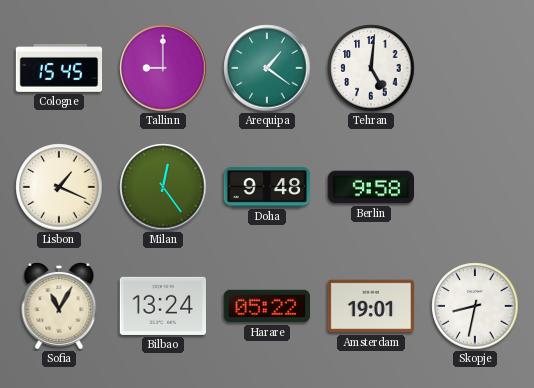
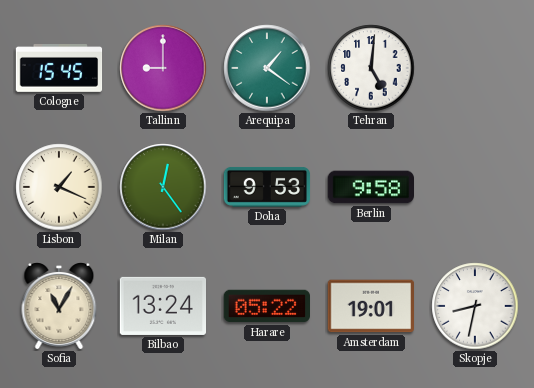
Doha: 9:48 -> 9:53
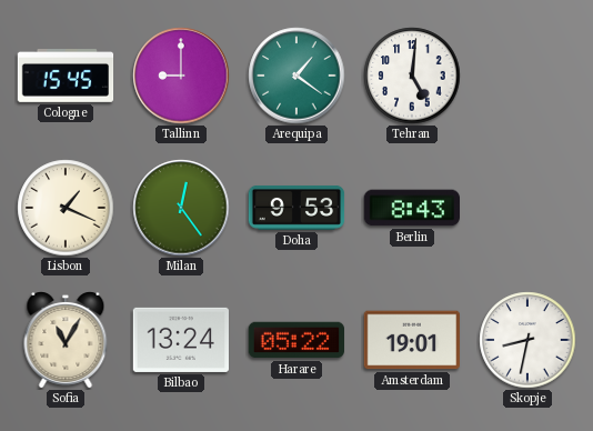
Berlin: 9:58 -> 8:43
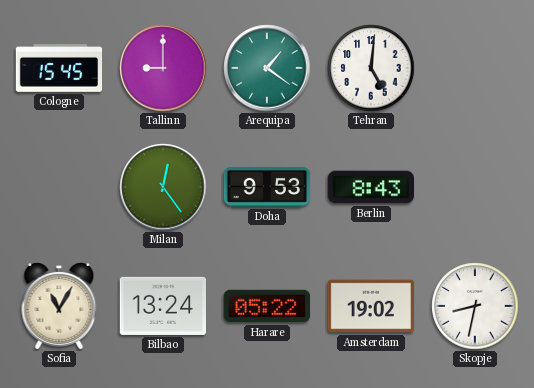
Lisbon: 1:19 -> none
Amsterdam: 19:01 -> 19:02
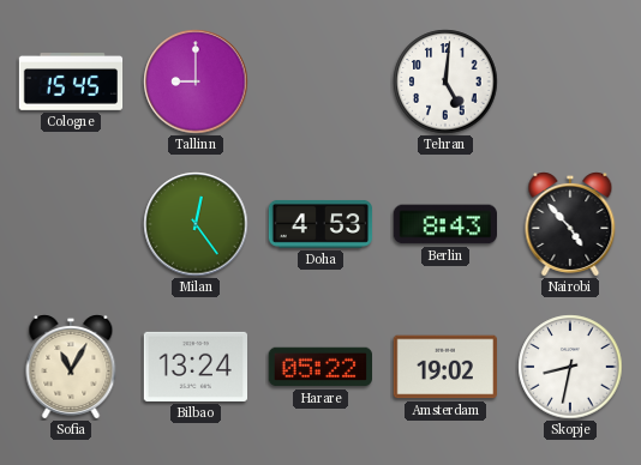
Arequipa: 1:21 -> none
Doha: 9:53 -> 4:53
Nairobi: none -> 4:53
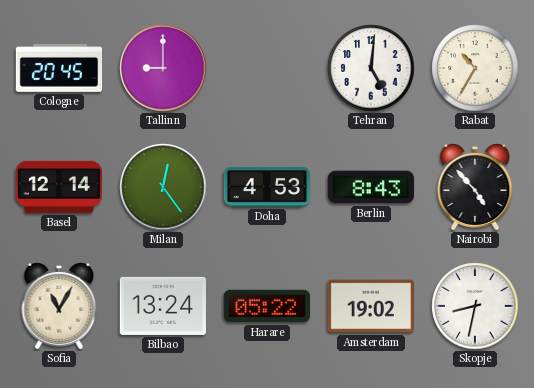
Cologne: 15:45 -> 20:45
Rabat: none -> 10:35
Basel: none -> 12:14
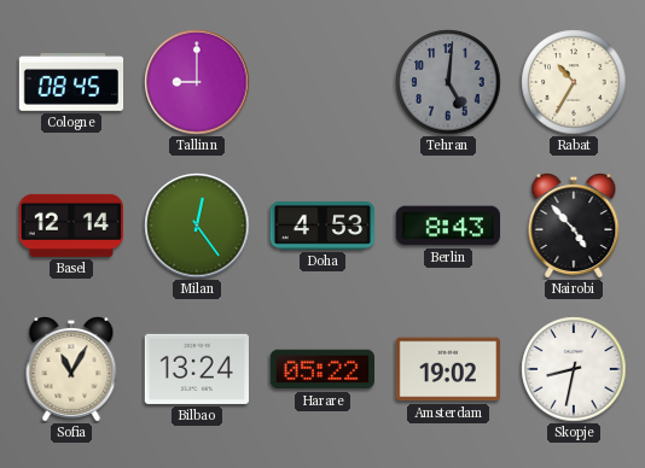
Cologne: 20:45 -> 08:45
Tehran dial: white -> grey
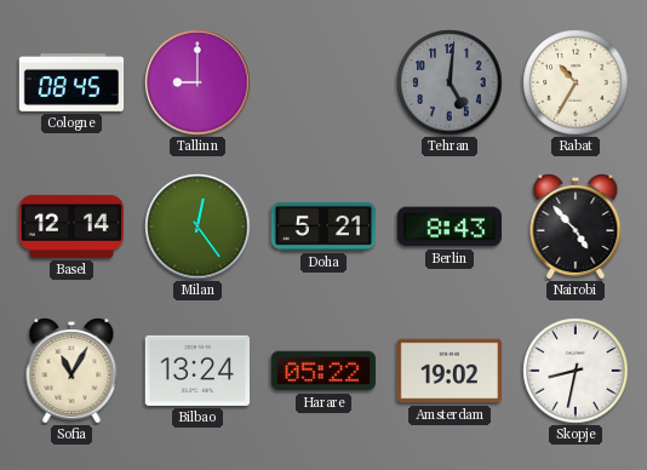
Doha: 4:53 -> 5:21
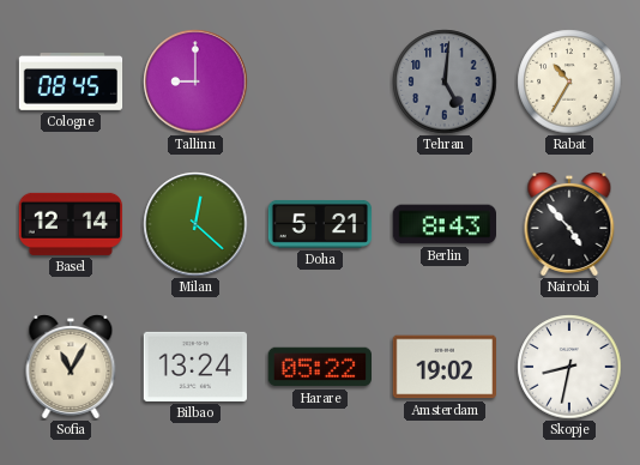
Milan: 12:24 -> 12:22
